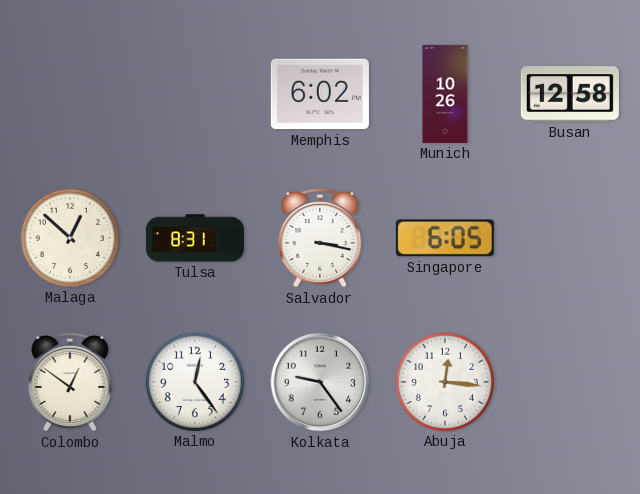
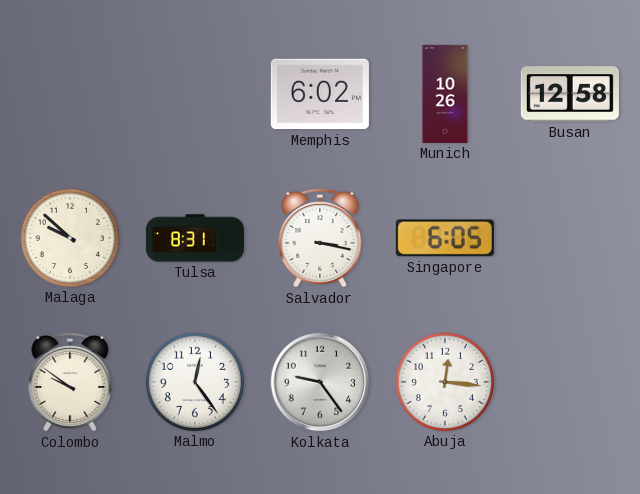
Malaga: 12:52 -> 9:52
Colombo: 12:51 -> 9:51
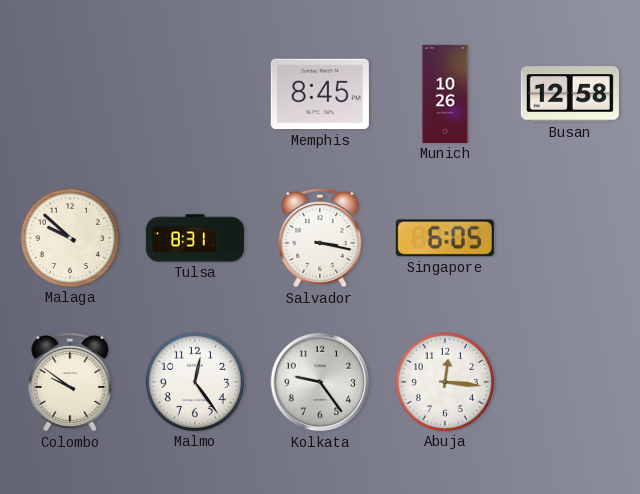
Memphis: 6:02 -> 8:45
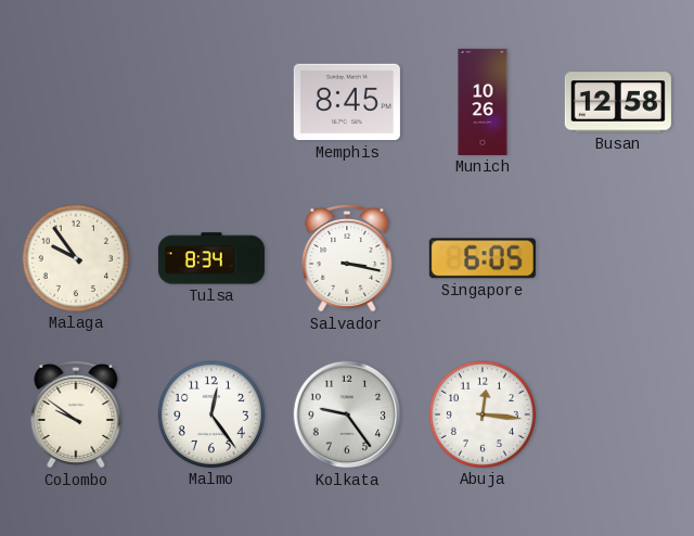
Malaga: 9:52 -> 9:54
Tulsa: 8:31 -> 8:34
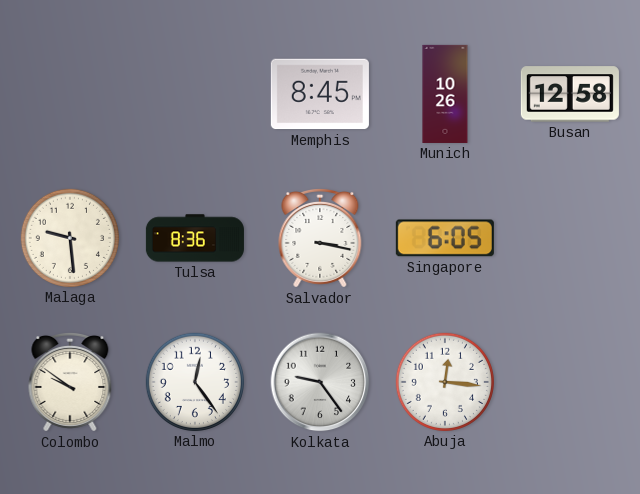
Malaga: 9:54 -> 9:29
Tulsa: 8:34 -> 8:36
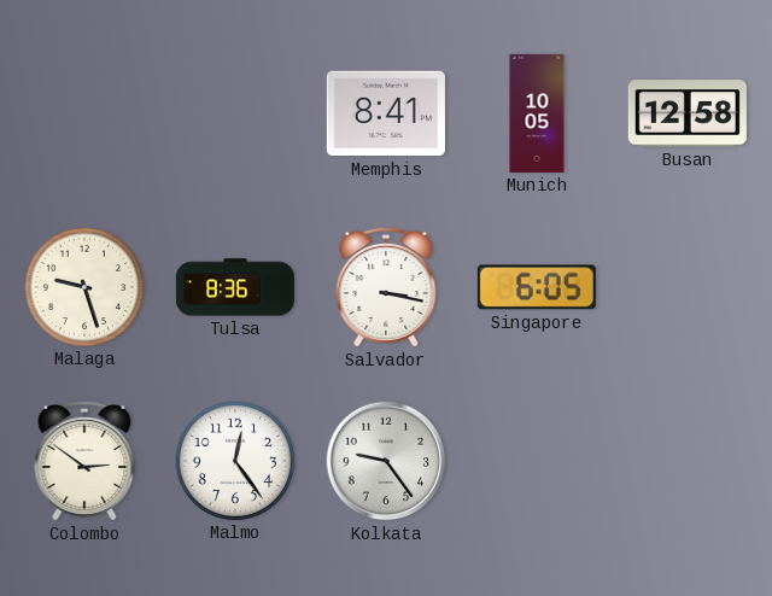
Memphis: 8:45 -> 8:41
Munich: 10:26 -> 10:05
Malaga: 9:29 -> 9:27
Colombo: 9:51 -> 2:51
Abuja: 12:16 -> none
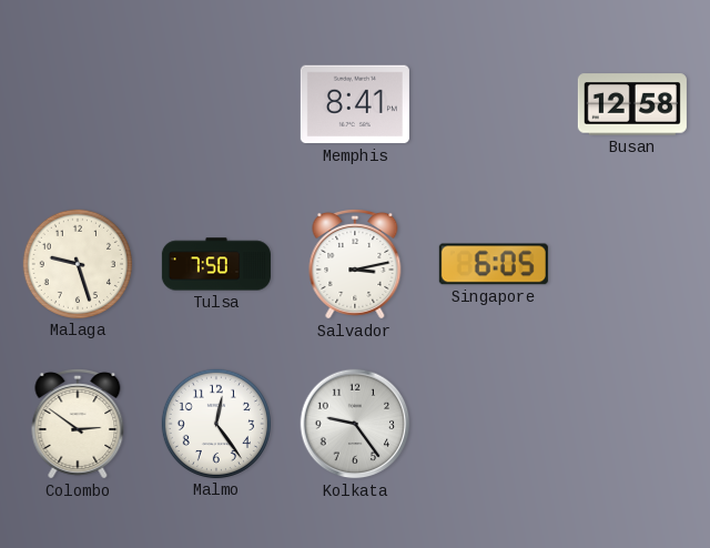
Munich: 10:05 -> none
Tulsa: 8:36 -> 7:50
Salvador: 3:17 -> 3:13
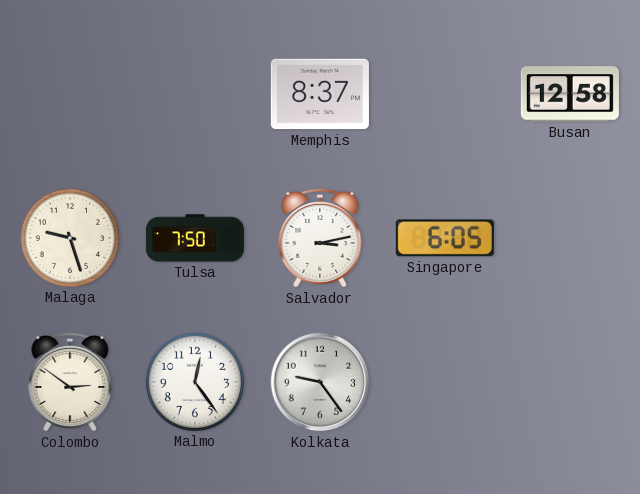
Memphis: 8:41 -> 8:37
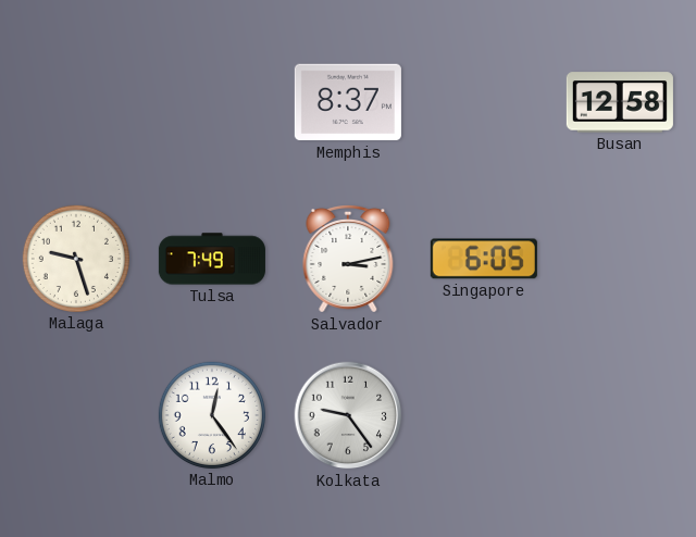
Tulsa: 7:50 -> 7:49
Colombo: 2:51 -> none
